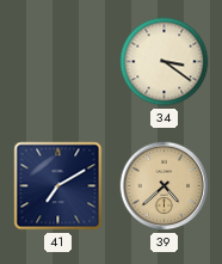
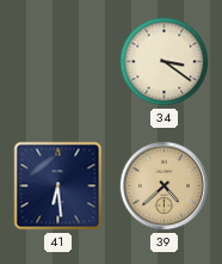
41: 7:10 -> 6:29
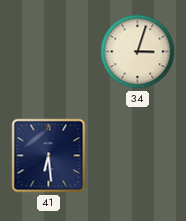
34: 3:21 -> 3:03
39: 4:38 -> none
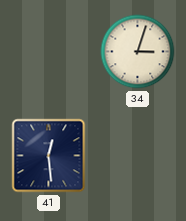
41: 6:29 -> 12:29
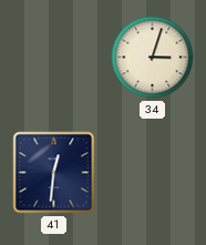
41: 12:29 -> 12:31
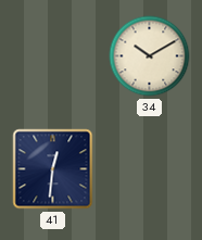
34: 3:03 -> 10:10
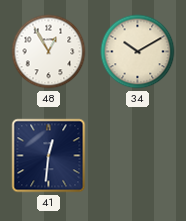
48: none -> 12:55
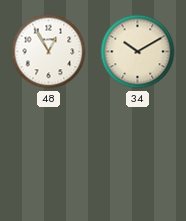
41: 12:31 -> none
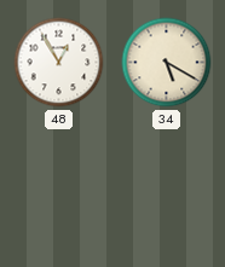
34: 10:10 -> 5:20
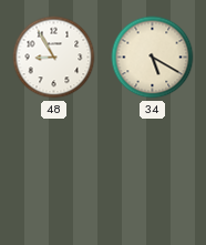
48: 12:55 -> 8:55
